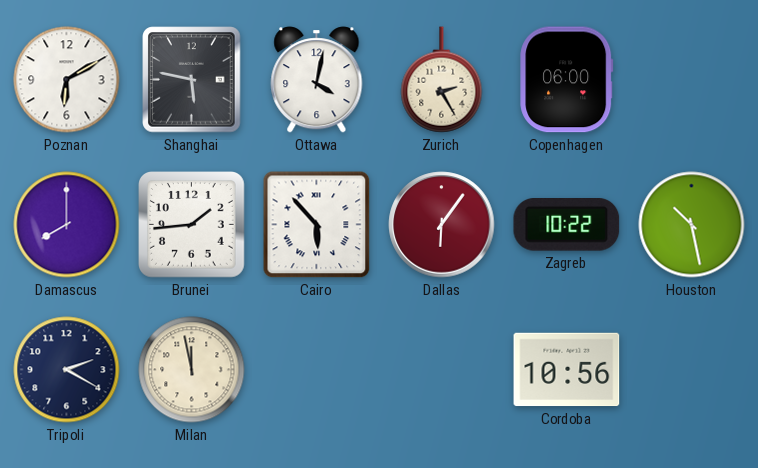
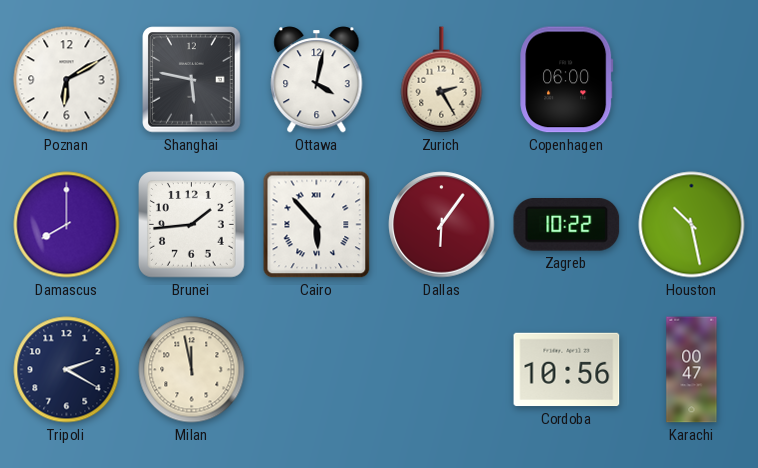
Karachi: none -> 00:47
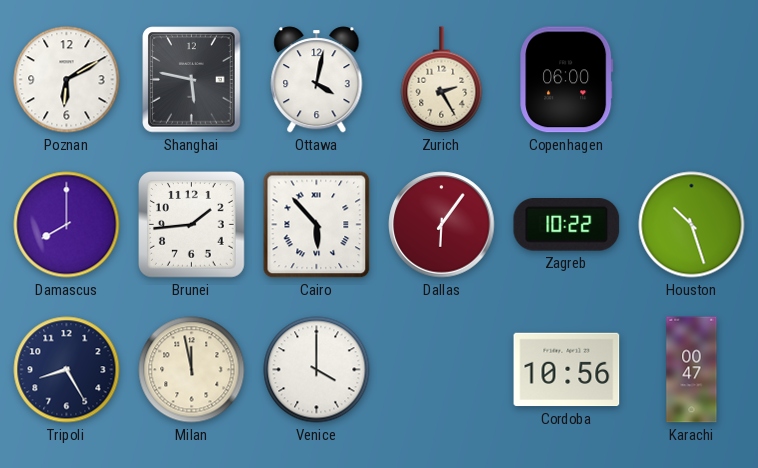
Houston: 10:28 -> 10:27
Tripoli: 2:20 -> 8:25
Venice: none -> 4:00
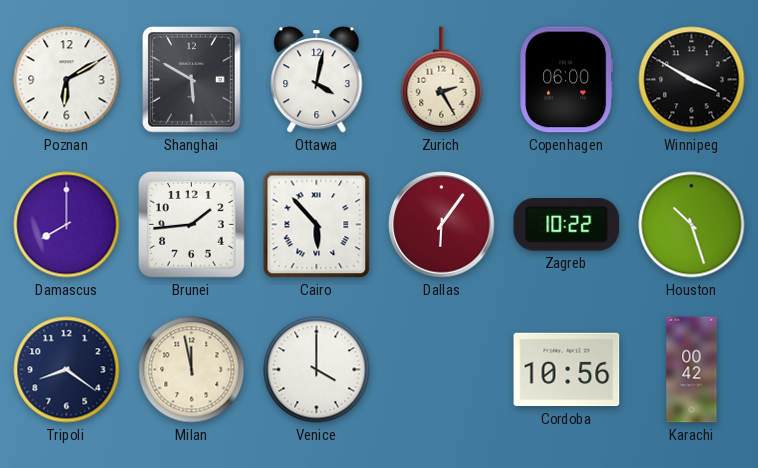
Shanghai: 5:47 -> 5:50
Winnipeg: none -> 3:50
Tripoli: 8:25 -> 8:21
Karachi: 00:47 -> 00:42
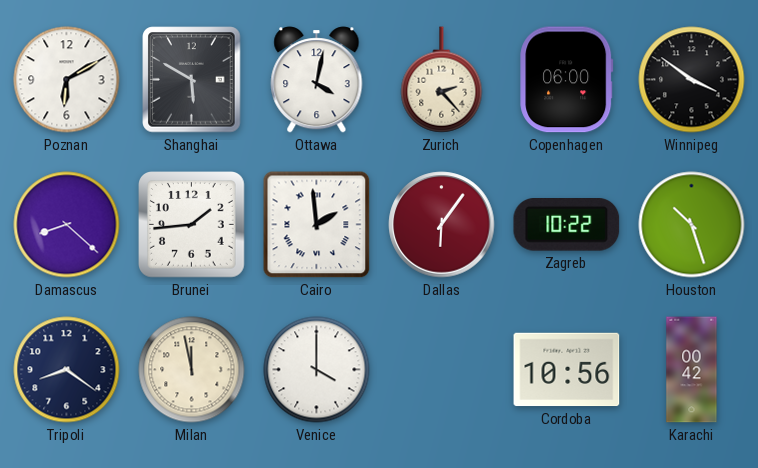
Zurich: 2:25 -> 2:23
Winnipeg: 3:50 -> 3:51
Damascus: 8:00 -> 8:22
Cairo: 5:53 -> 1:59
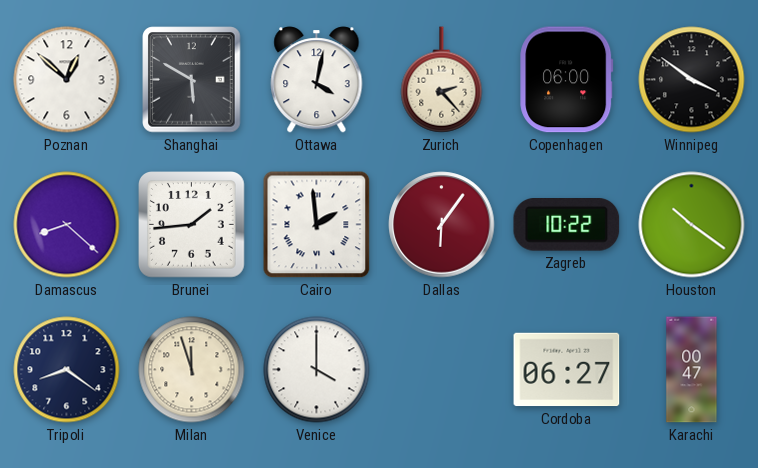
Poznan: 6:10 -> 12:52
Houston: 10:27 -> 10:21
Milan: 11:58 -> 11:57
Cordoba: 10:56 -> 06:27
Karachi: 00:42 -> 00:47
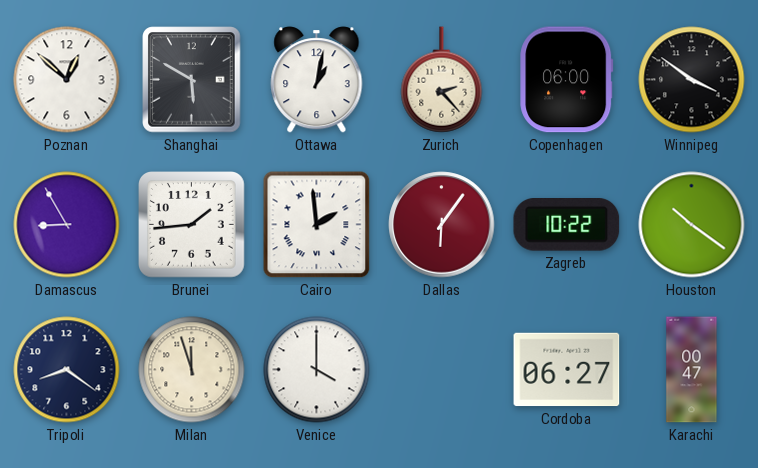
Ottawa: 4:02 -> 1:02
Damascus: 8:22 -> 8:55
